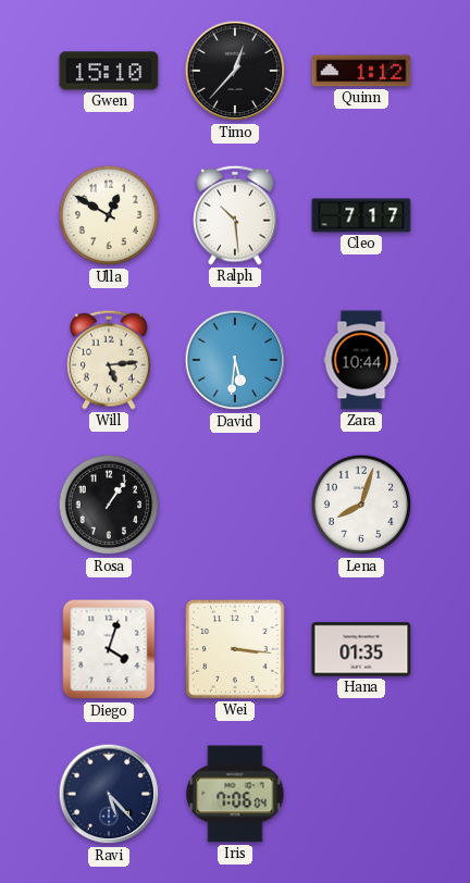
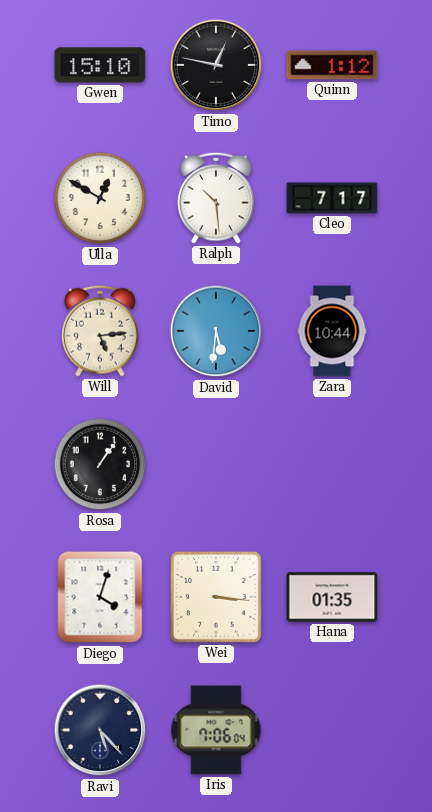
Timo: 12:37 -> 12:47
Lena: 8:03 -> none
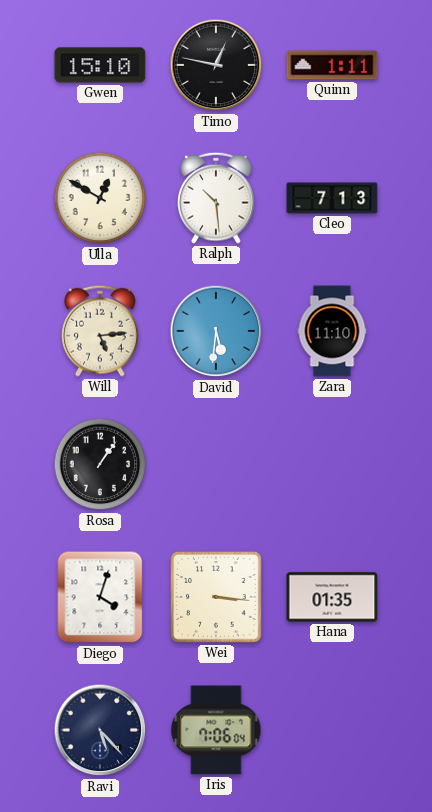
Quinn: 1:12 -> 1:11
Cleo: 7:17 -> 7:13
Zara: 10:44 -> 11:10
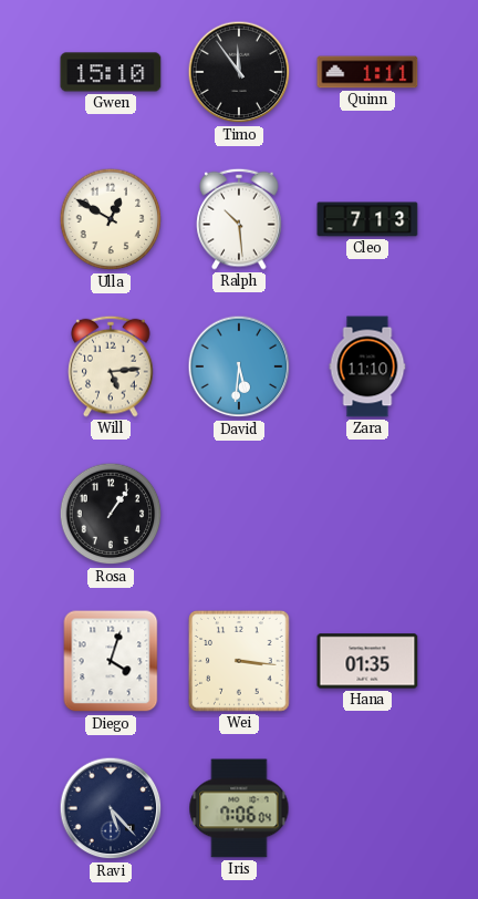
Timo: 12:47 -> 11:54
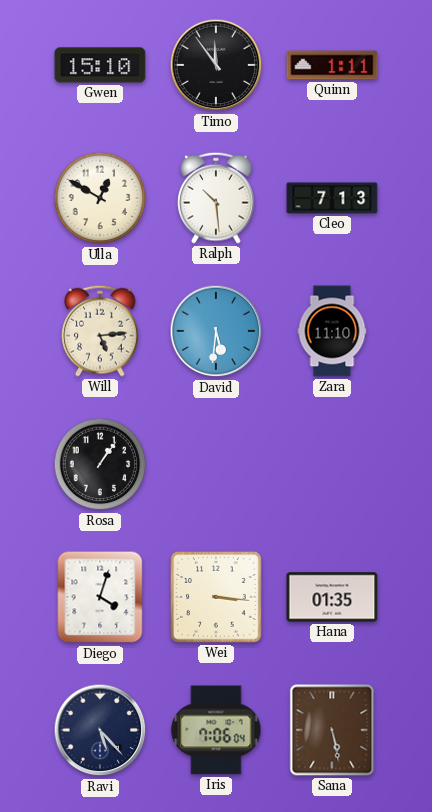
Sana: none -> 5:28
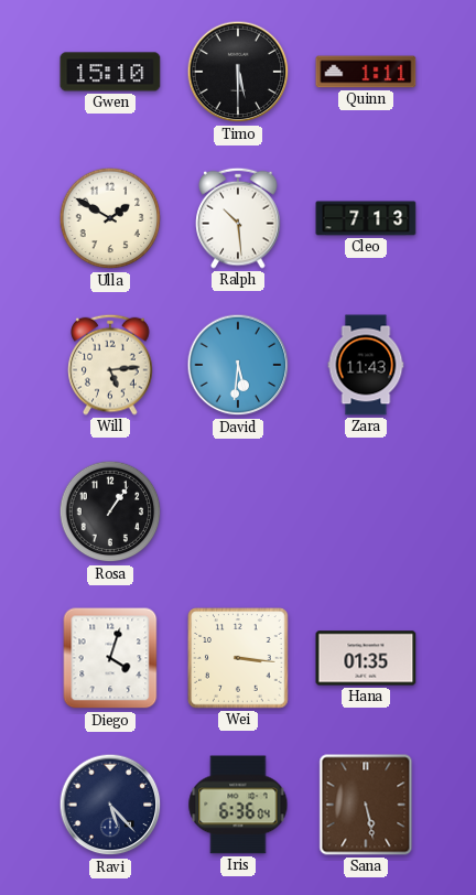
Timo: 11:54 -> 5:30
Ulla: 12:50 -> 1:50
Zara: 11:10 -> 11:43
Iris: 7:06 -> 6:36
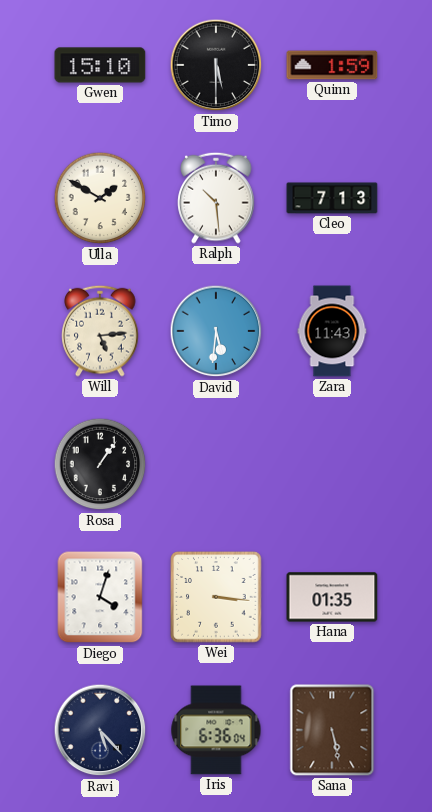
Quinn: 1:11 -> 1:59
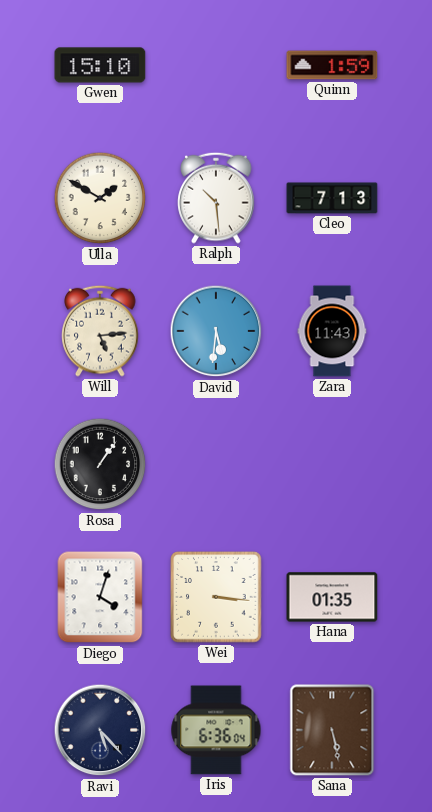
Timo: 5:30 -> none
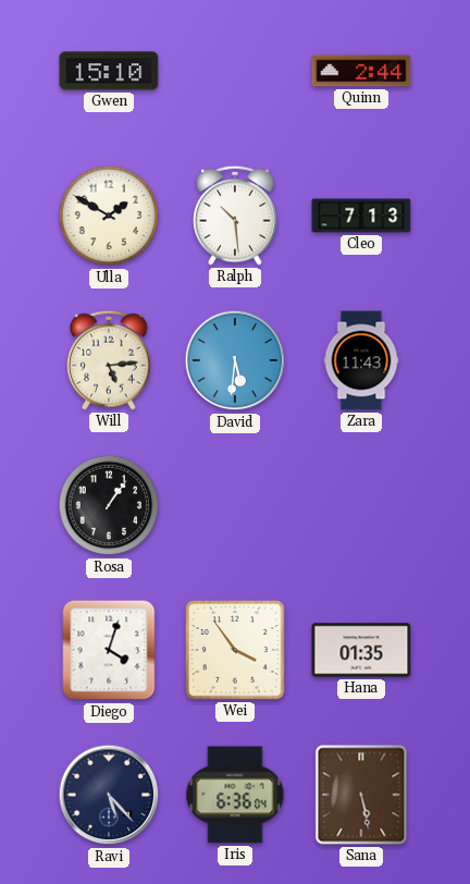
Quinn: 1:59 -> 2:44
Wei: 3:16 -> 3:54
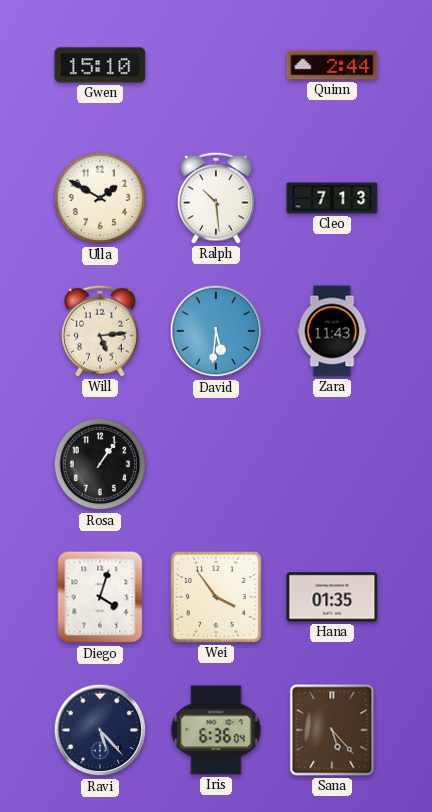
Sana: 5:28 -> 5:23
